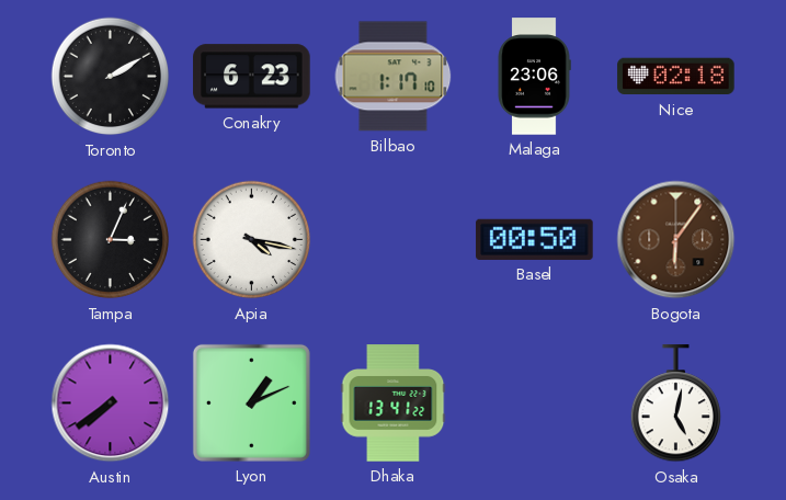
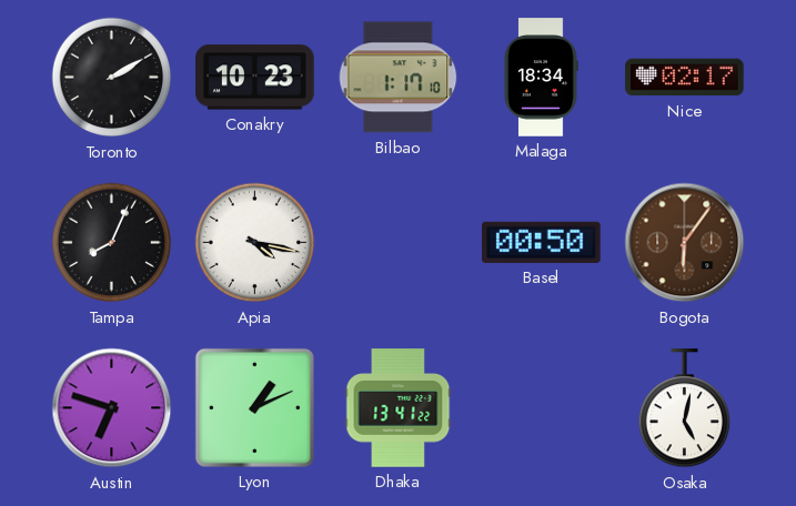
Conakry: 6:23 -> 10:23
Malaga: 23:06 -> 18:34
Nice: 02:18 -> 02:17
Tampa: 3:04 -> 8:04
Austin: 7:39 -> 6:48
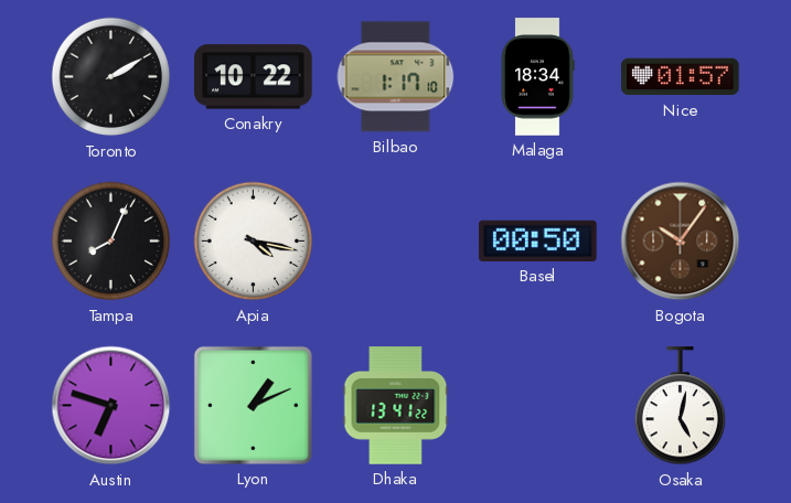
Conakry: 10:23 -> 10:22
Nice: 02:17 -> 01:57
Bogota: 6:06 -> 10:06
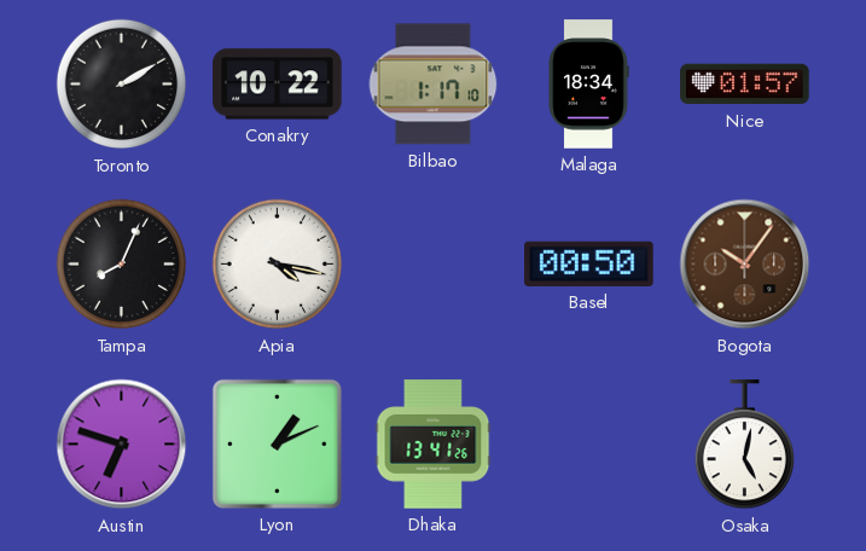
Dhaka: 13:41:22 -> 13:41:26
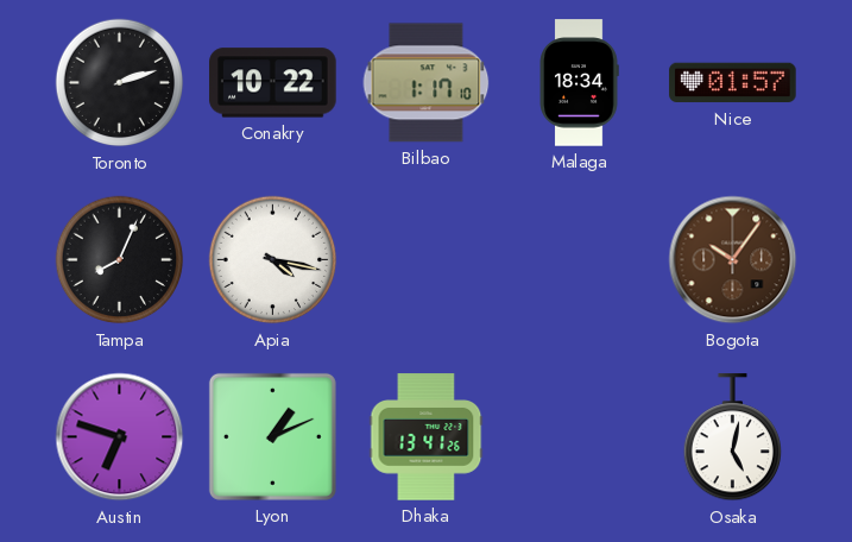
Toronto: 2:10 -> 2:12
Basel: 00:50 -> none
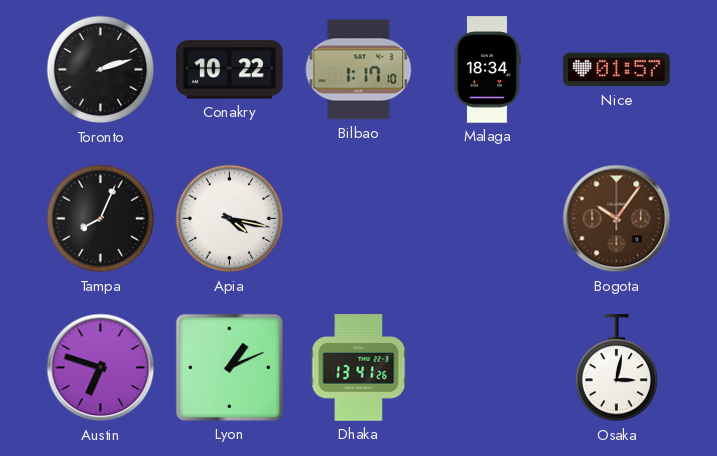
Osaka: 5:02 -> 3:02
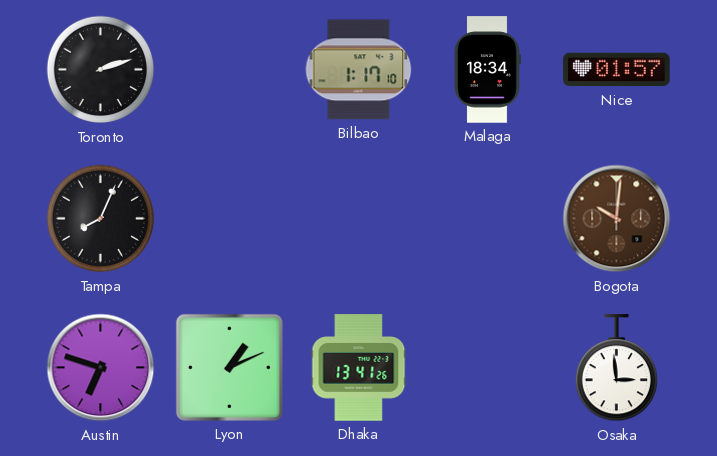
Conakry: 10:22 -> none
Apia: 4:17 -> none
Bogota: 10:06 -> 10:01
Osaka: 3:02 -> 2:59
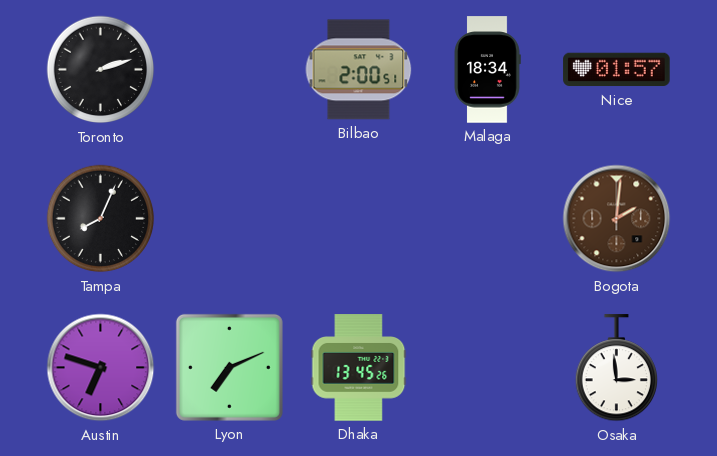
Bilbao: 1:17 -> 2:00
Bogota: 10:01 -> 2:01
Lyon: 1:11 -> 7:11
Dhaka: 13:41 -> 13:45
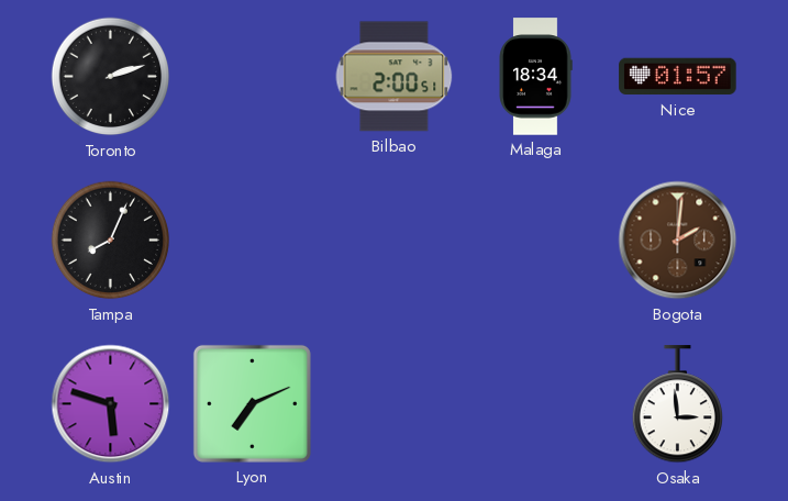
Austin: 6:48 -> 5:48
Dhaka: 13:45 -> none
